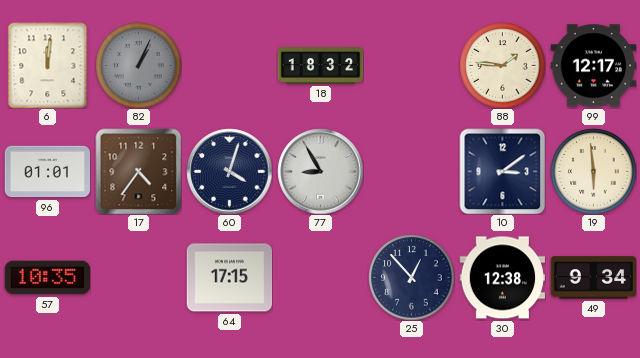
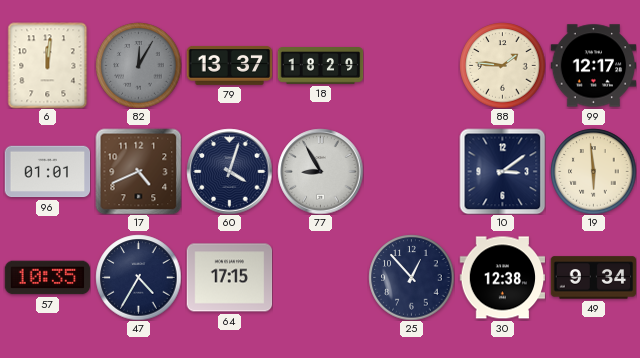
82: 1:04 -> 12:05
79: none -> 13:37
18: 18:32 -> 18:29
17: 4:36 -> 4:41
47: none -> 4:35
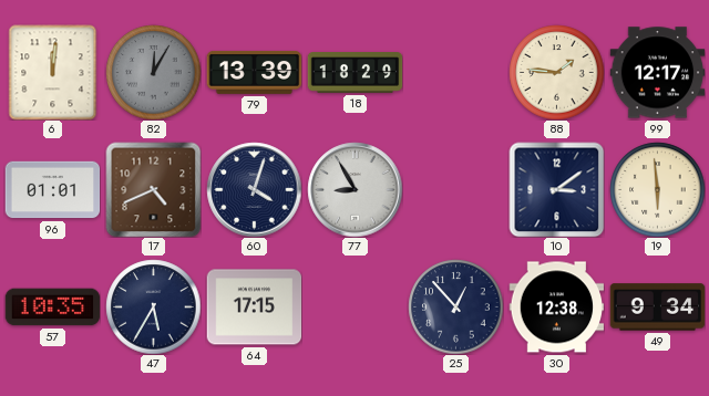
79: 13:37 -> 13:39
47: 4:35 -> 5:35
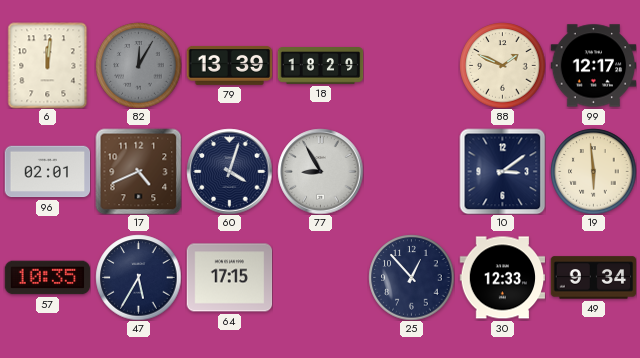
88: 1:46 -> 1:49
96: 01:01 -> 02:01
30: 12:38 -> 12:33
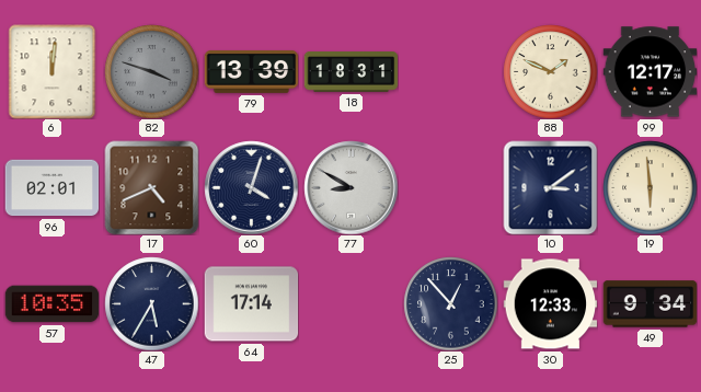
82: 12:05 -> 3:48
18: 18:29 -> 18:31
77: 8:55 -> 8:50
64: 17:15 -> 17:14
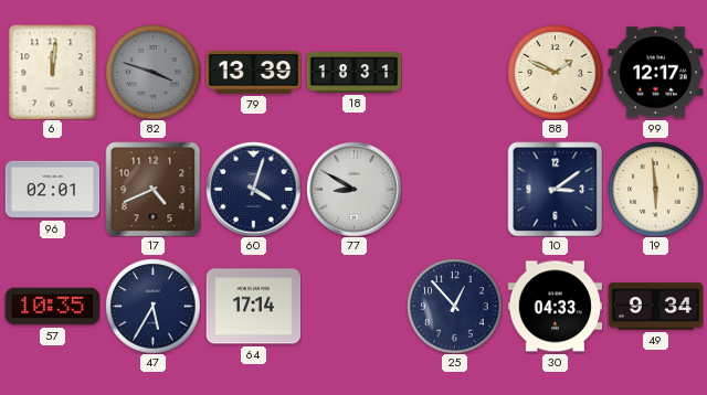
30: 12:33 -> 04:33
